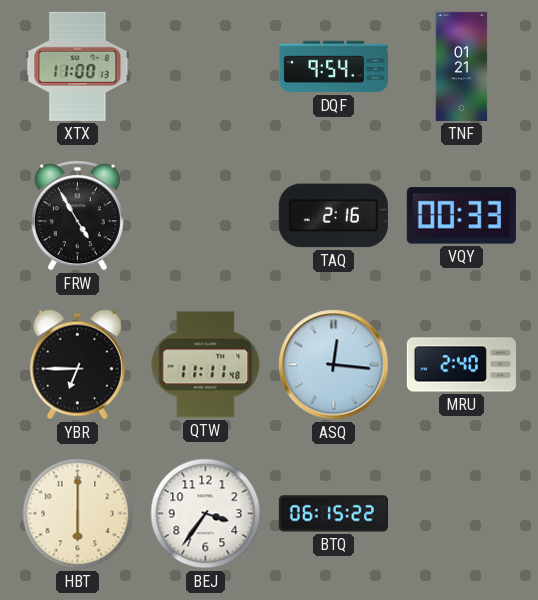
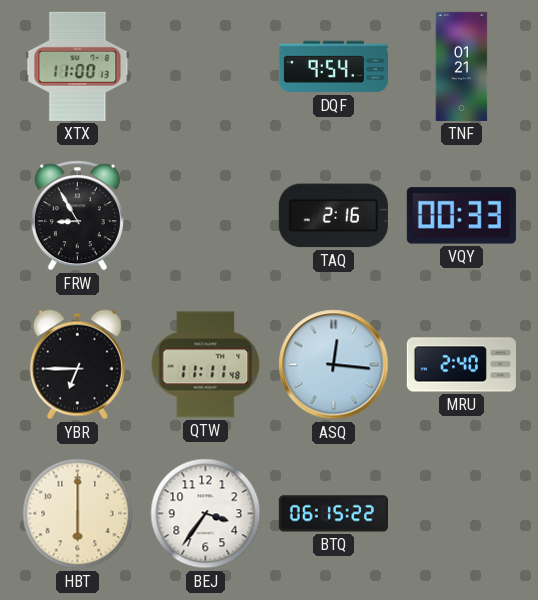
FRW: 4:55 -> 8:55
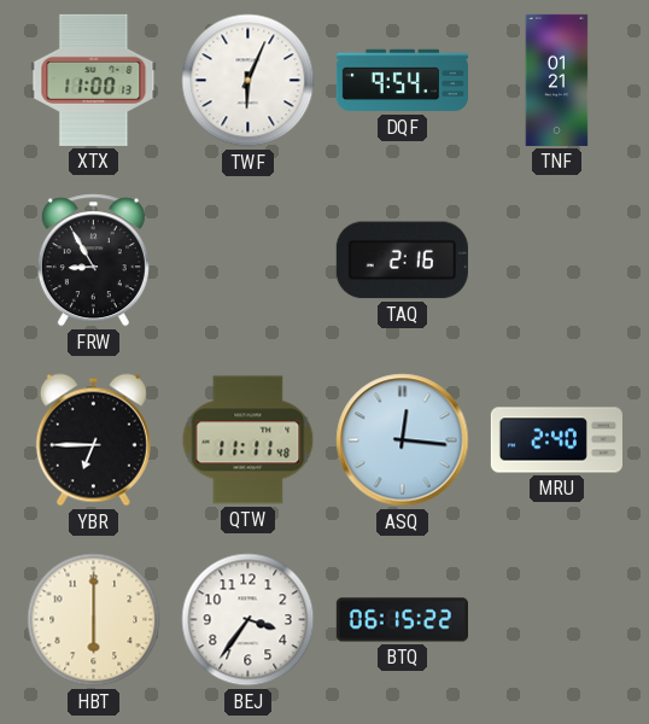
TWF: none -> 6:04
VQY: 00:33 -> none
